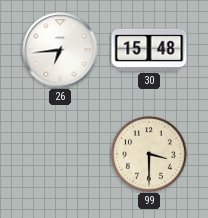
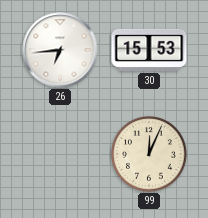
30: 15:48 -> 15:53
99: 3:30 -> 12:04
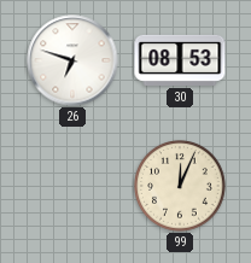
26: 6:44 -> 6:48
30: 15:53 -> 08:53
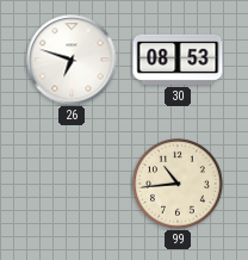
99: 12:04 -> 10:44
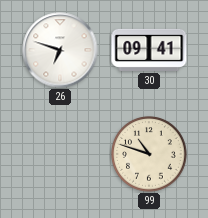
30: 08:53 -> 09:41
99: 10:44 -> 10:48
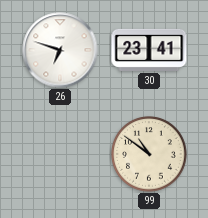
30: 09:41 -> 23:41
99: 10:48 -> 10:51
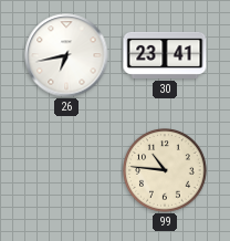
26: 6:48 -> 6:43
99: 10:51 -> 10:46
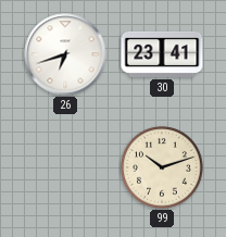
26: 6:43 -> 6:42
99: 10:46 -> 10:12
